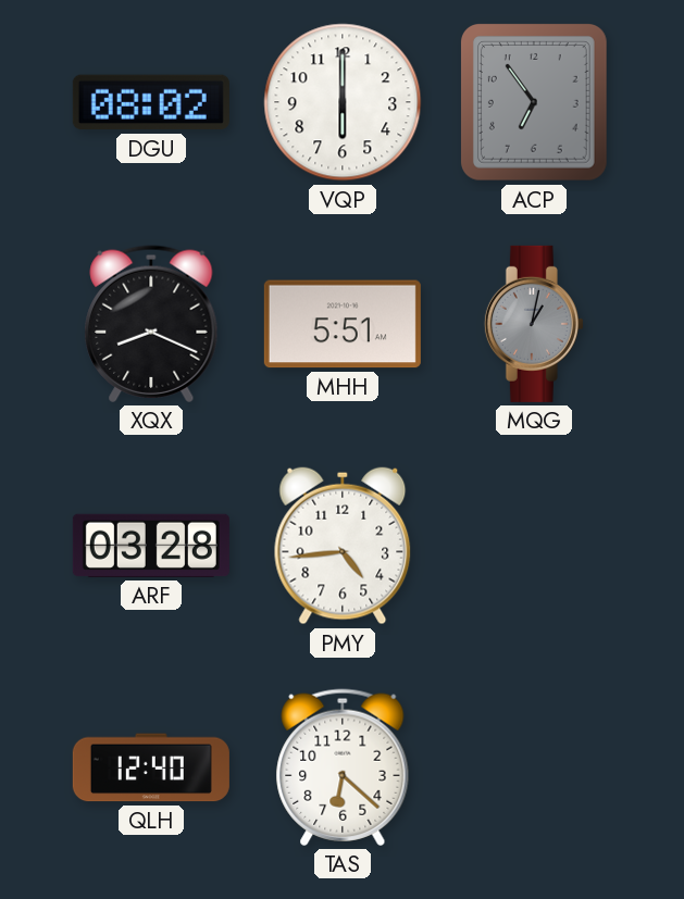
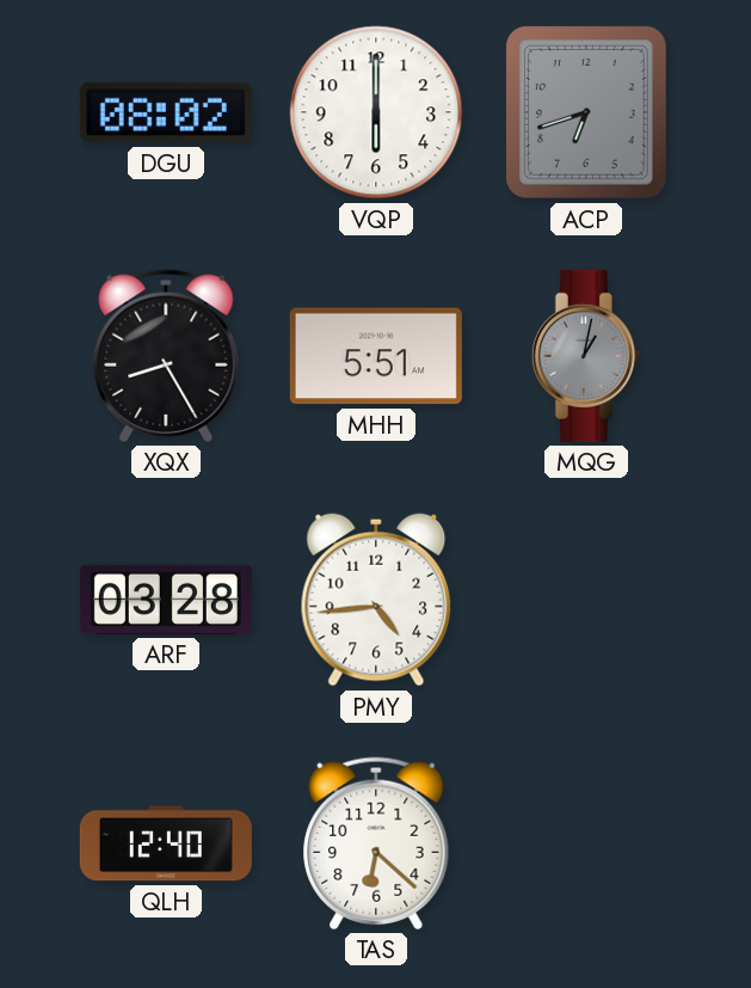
ACP: 6:54 -> 6:42
XQX: 8:19 -> 8:25
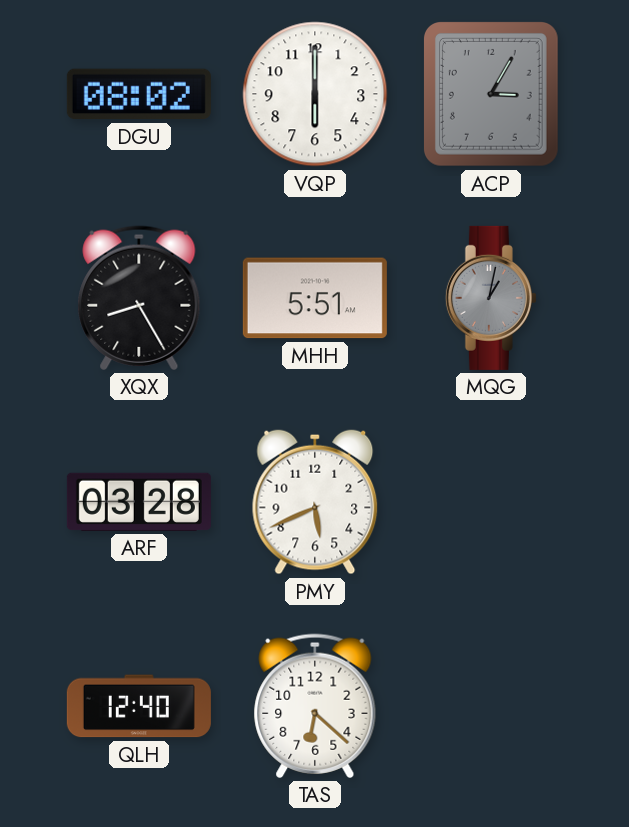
ACP: 6:42 -> 3:05
PMY: 4:44 -> 5:41
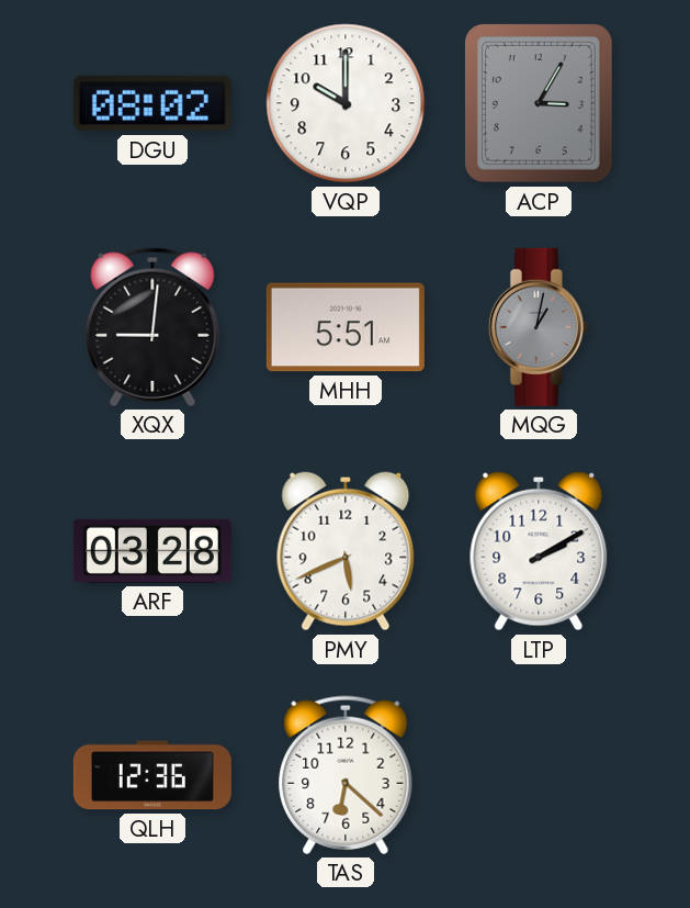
VQP: 6:00 -> 10:00
XQX: 8:25 -> 9:01
LTP: none -> 2:10
QLH: 12:40 -> 12:36
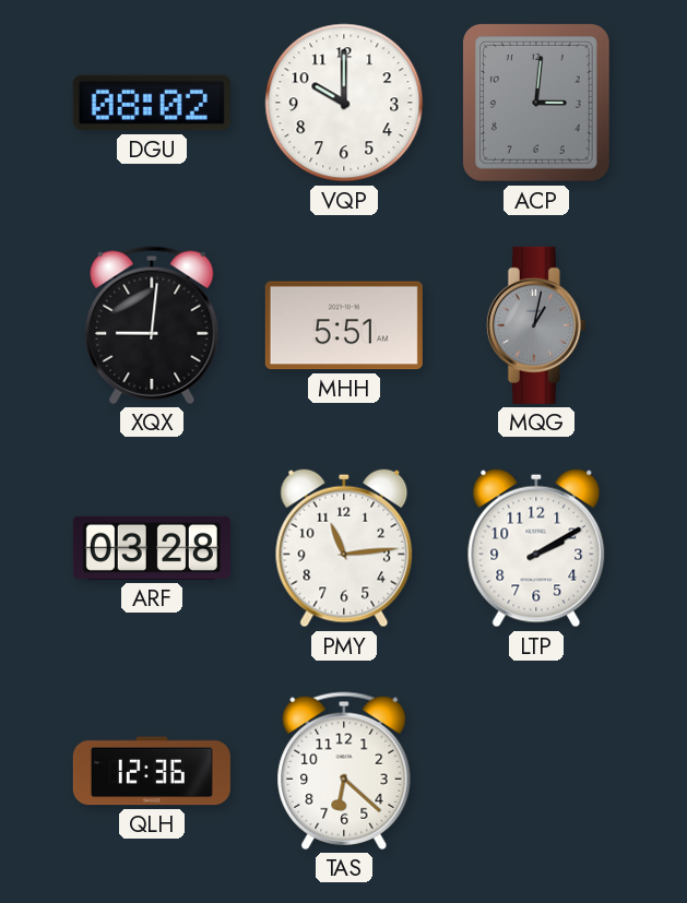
ACP: 3:05 -> 3:01
PMY: 5:41 -> 11:14
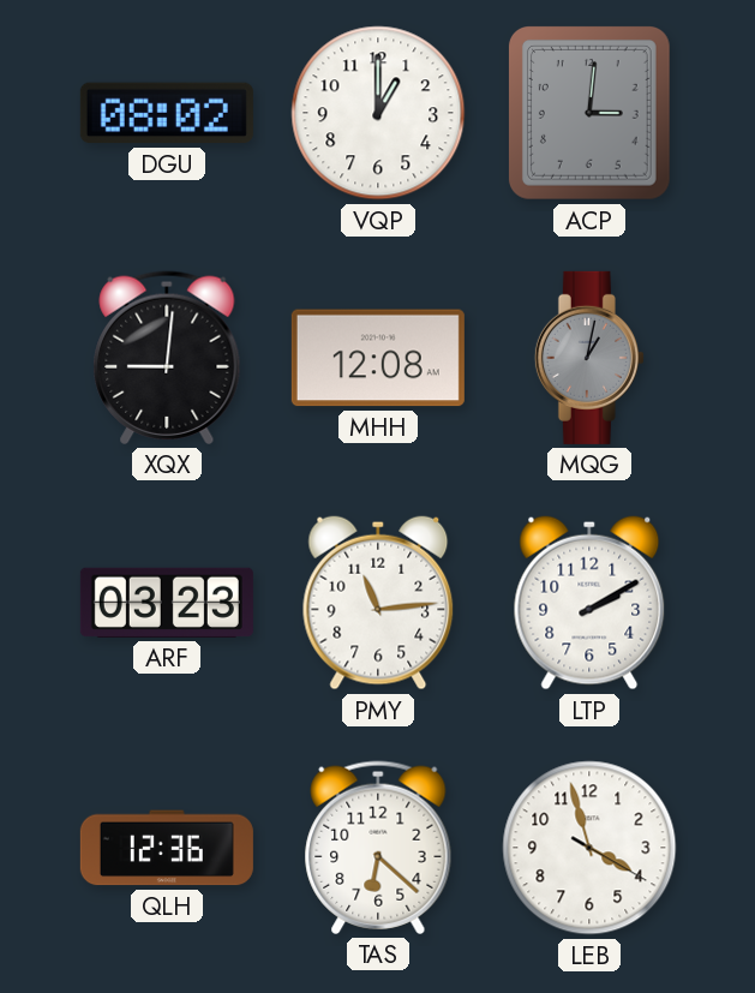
VQP: 10:00 -> 1:00
MHH: 5:51 -> 12:08
ARF: 03:28 -> 03:23
LEB: none -> 3:57
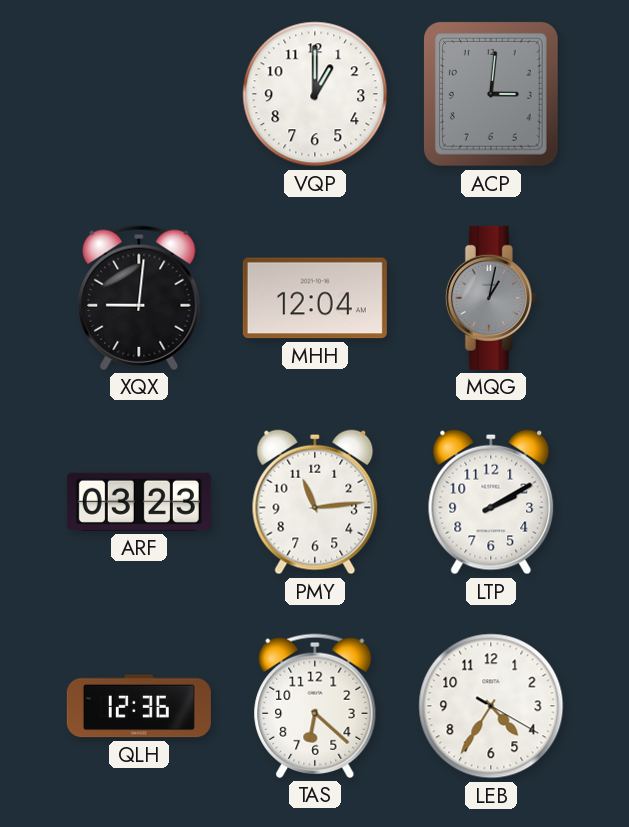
DGU: 08:02 -> none
MHH: 12:08 -> 12:04
LEB: 3:57 -> 4:35
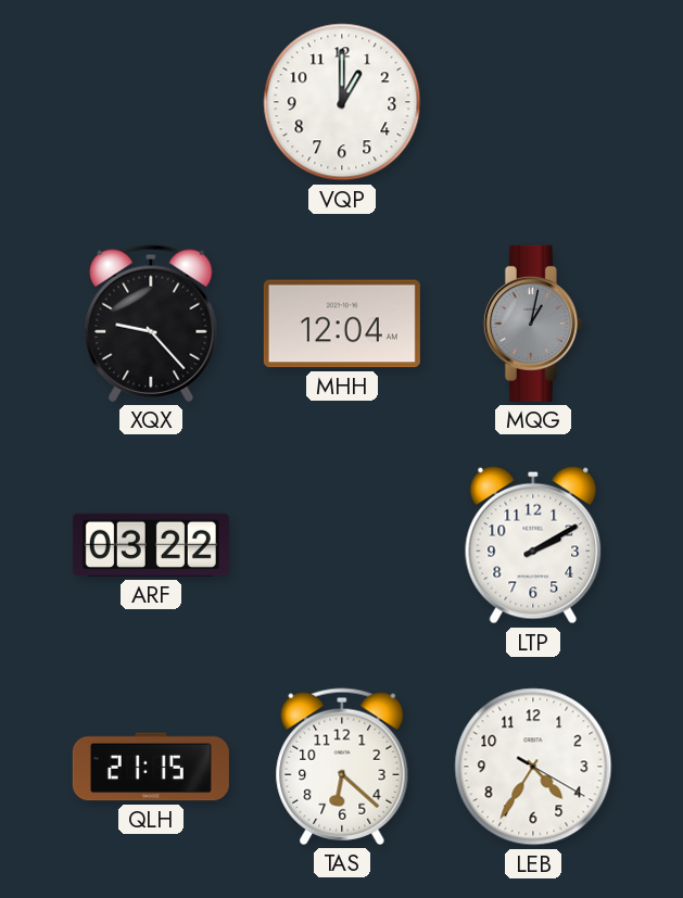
ACP: 3:01 -> none
XQX: 9:01 -> 9:23
ARF: 03:23 -> 03:22
PMY: 11:14 -> none
QLH: 12:36 -> 21:15
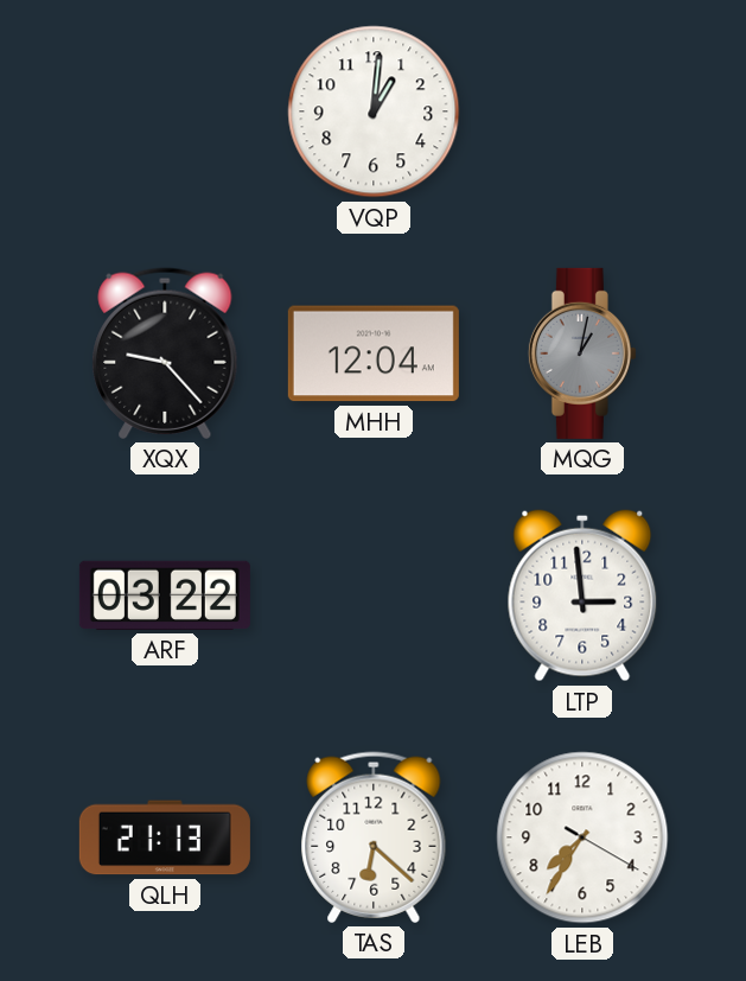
VQP: 1:00 -> 1:01
LTP: 2:10 -> 2:59
QLH: 21:15 -> 21:13
LEB: 4:35 -> 7:35
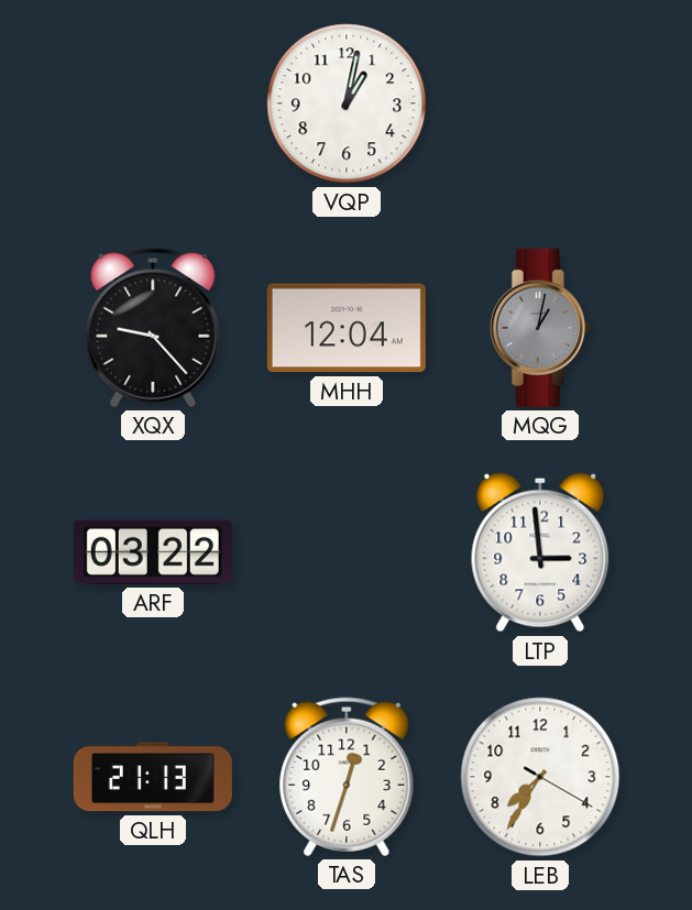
VQP: 1:01 -> 1:02
TAS: 6:22 -> 12:33
